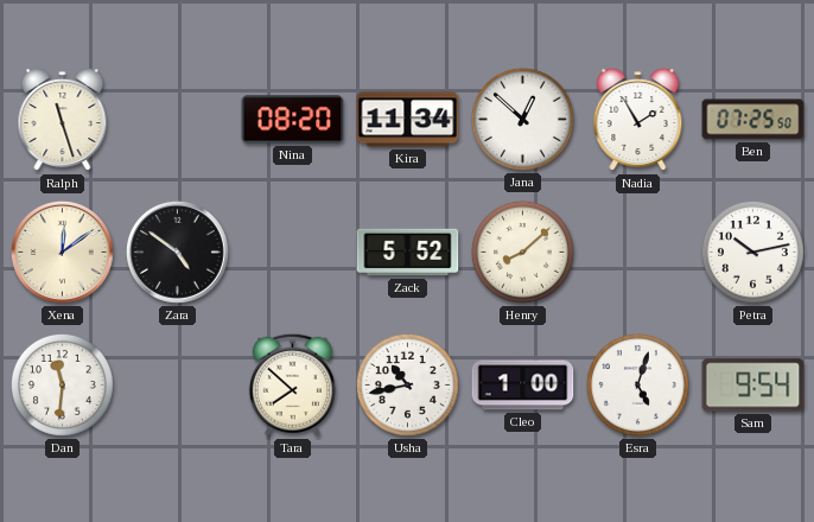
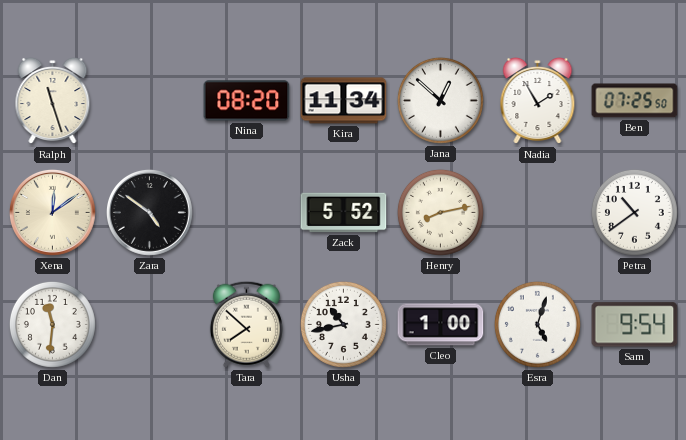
Henry: 8:08 -> 8:13
Petra: 10:13 -> 10:39
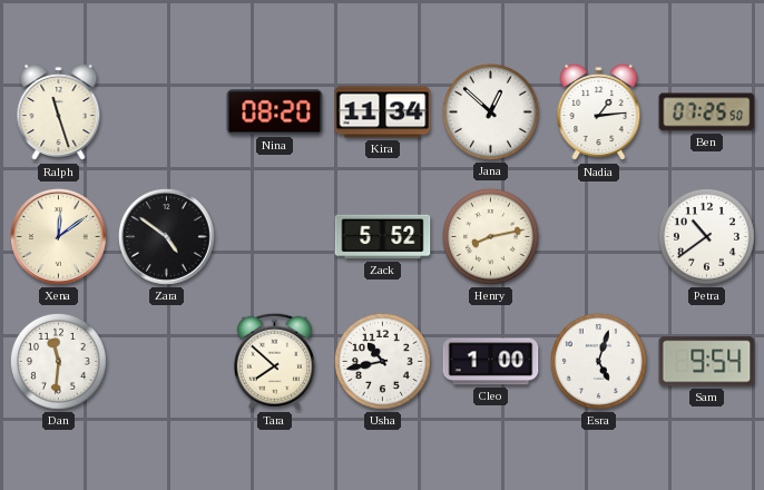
Nadia: 1:55 -> 1:14
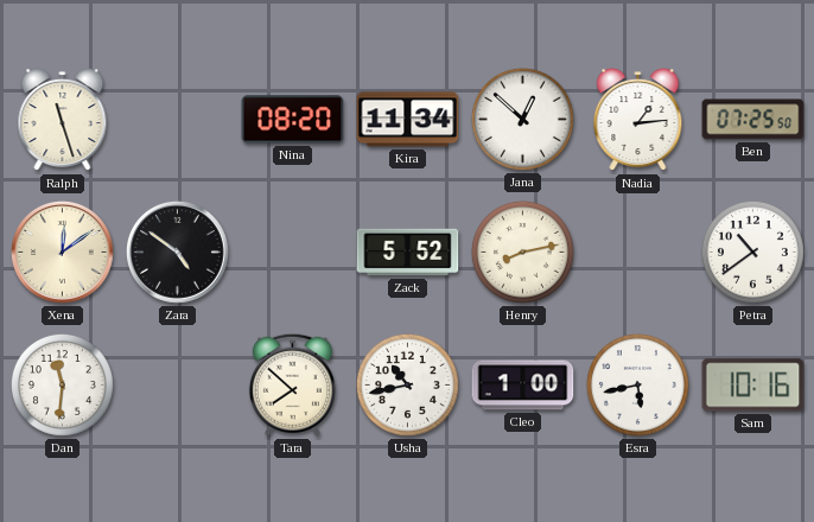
Esra: 5:03 -> 5:43
Sam: 9:54 -> 10:16
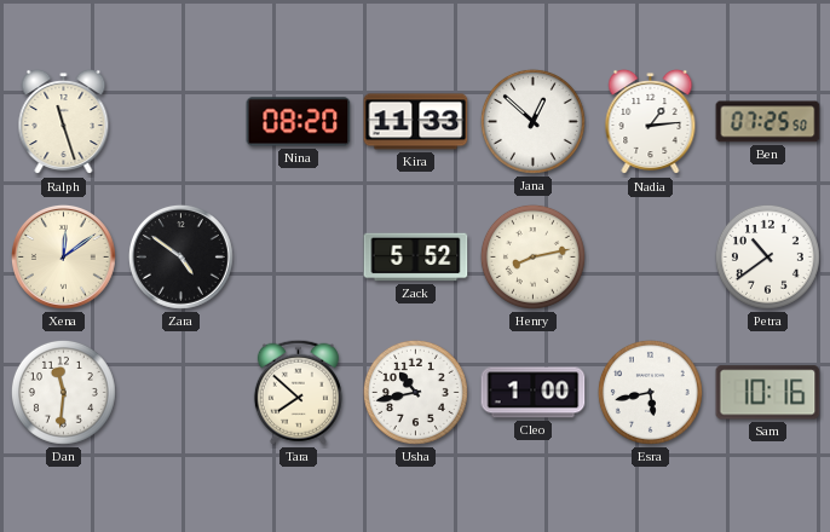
Kira: 11:34 -> 11:33
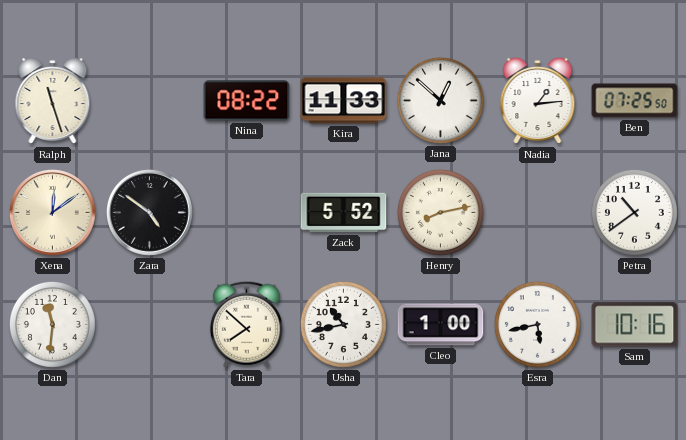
Nina: 08:20 -> 08:22
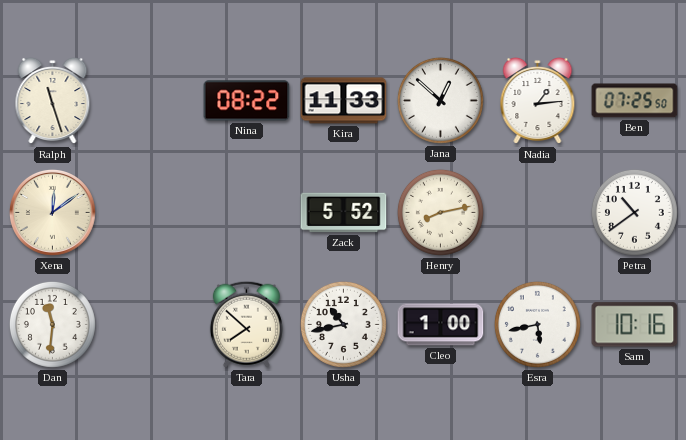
Zara: 4:51 -> none
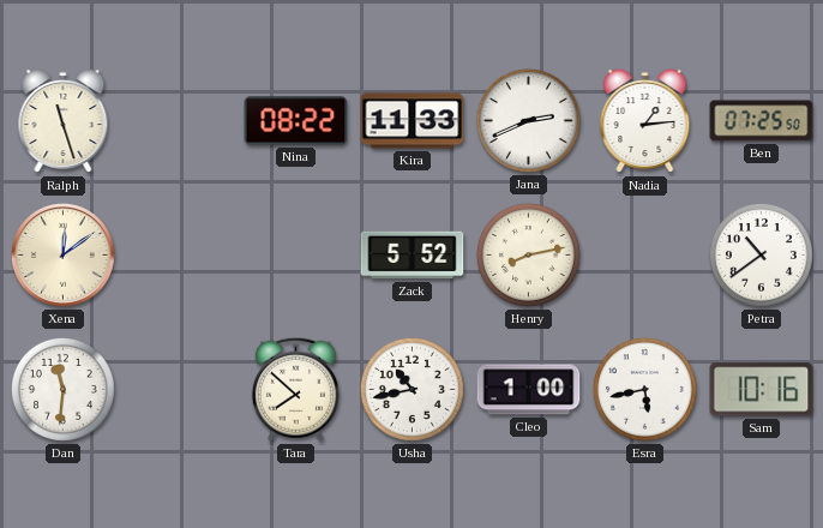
Jana: 12:52 -> 2:41
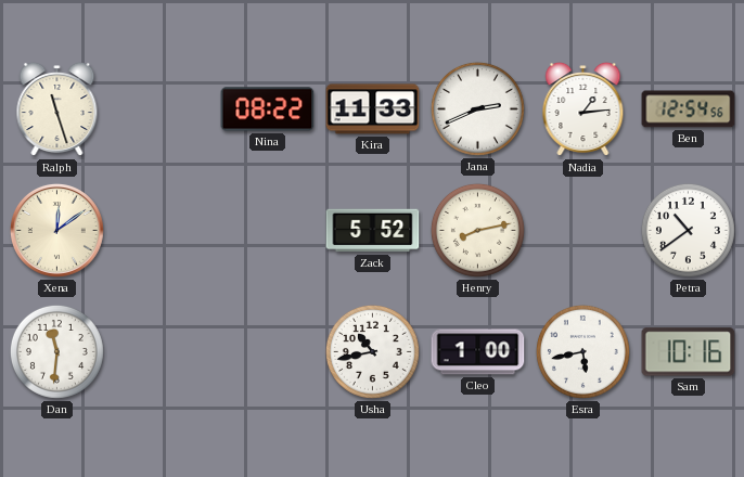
Ben: 07:25 -> 12:54
Tara: 7:52 -> none
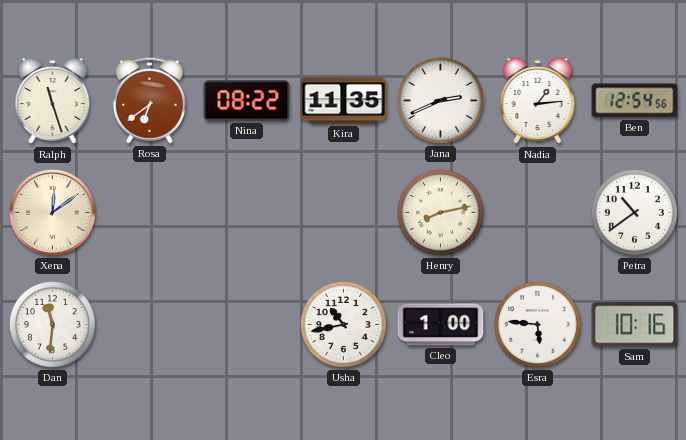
Rosa: none -> 6:39
Kira: 11:33 -> 11:35
Zack: 5:52 -> none
Esra: 5:43 -> 5:46
